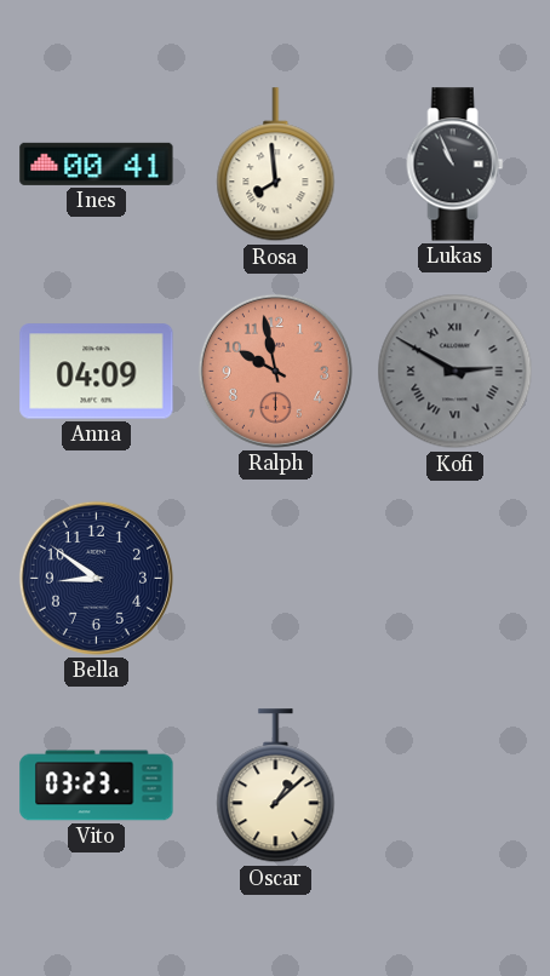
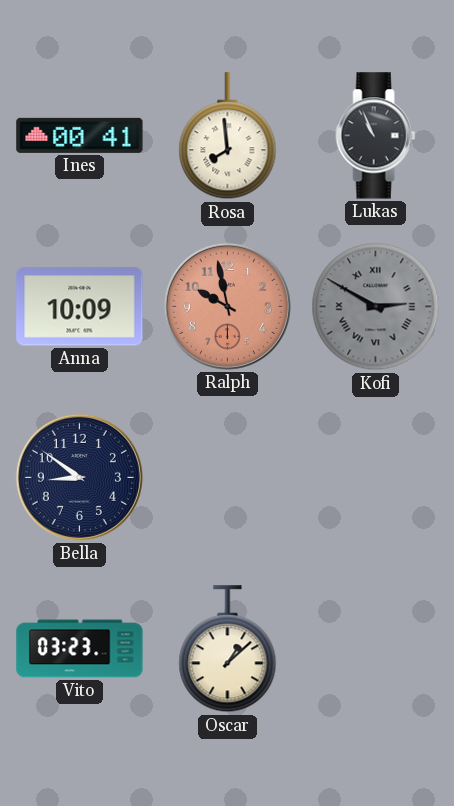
Anna: 04:09 -> 10:09
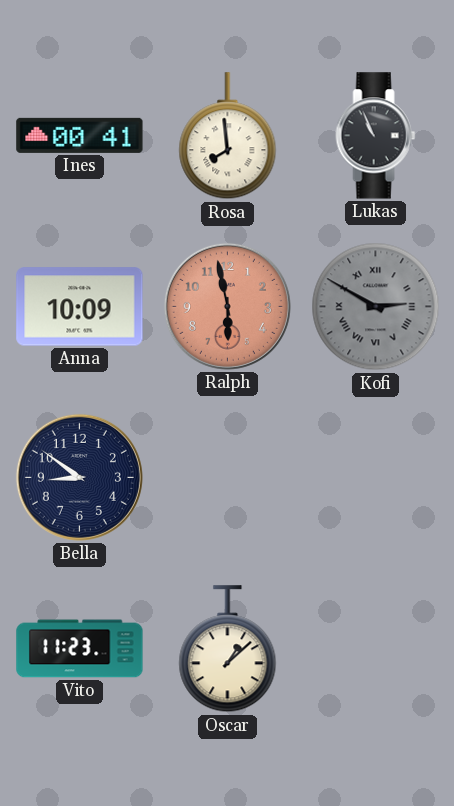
Ralph: 9:58 -> 5:58
Vito: 03:23 -> 11:23
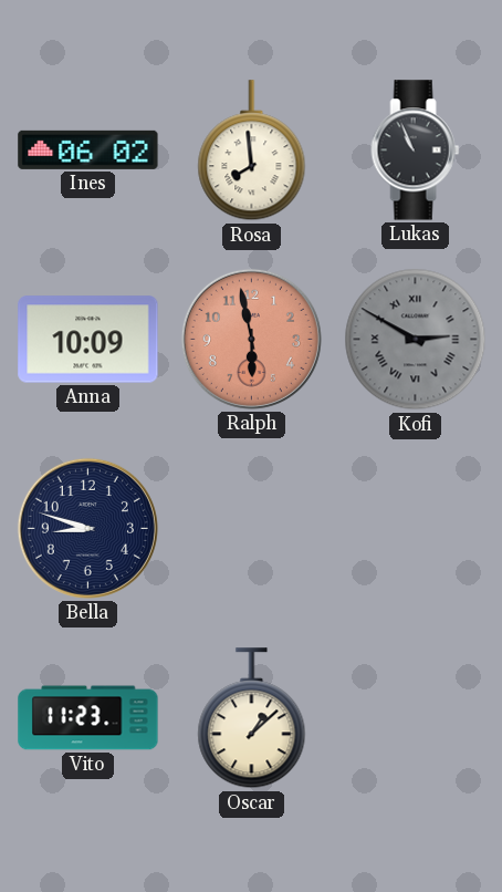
Ines: 00:41 -> 06:02
Bella: 8:51 -> 8:48
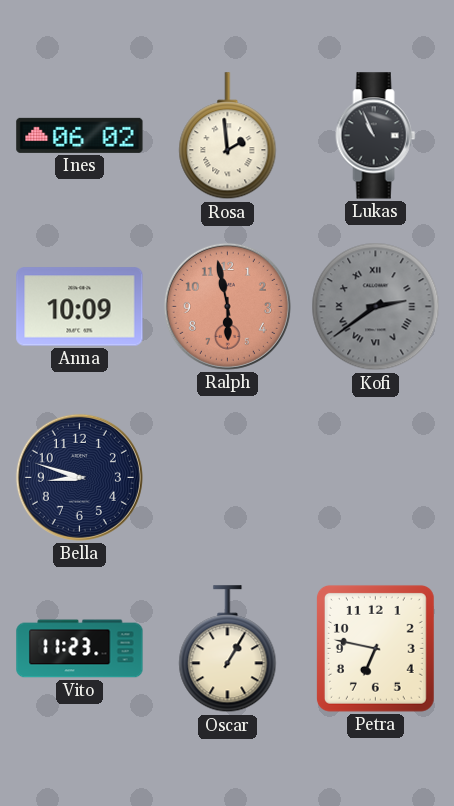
Rosa: 7:59 -> 1:59
Kofi: 2:50 -> 2:39
Oscar: 1:08 -> 1:05
Petra: none -> 6:47
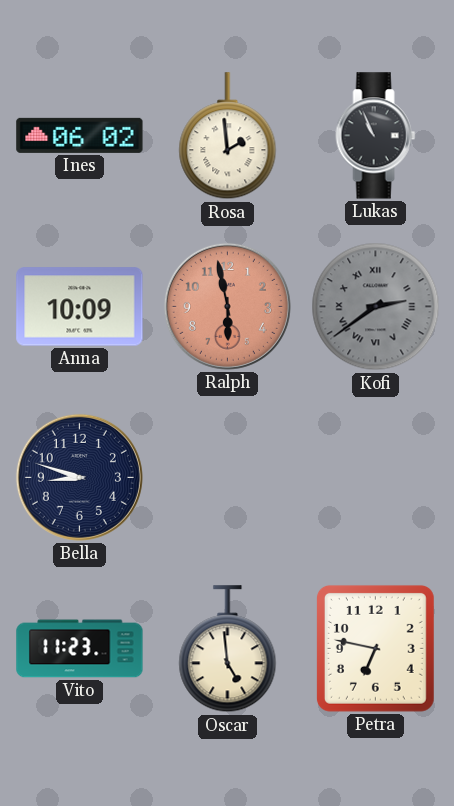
Oscar: 1:05 -> 4:59
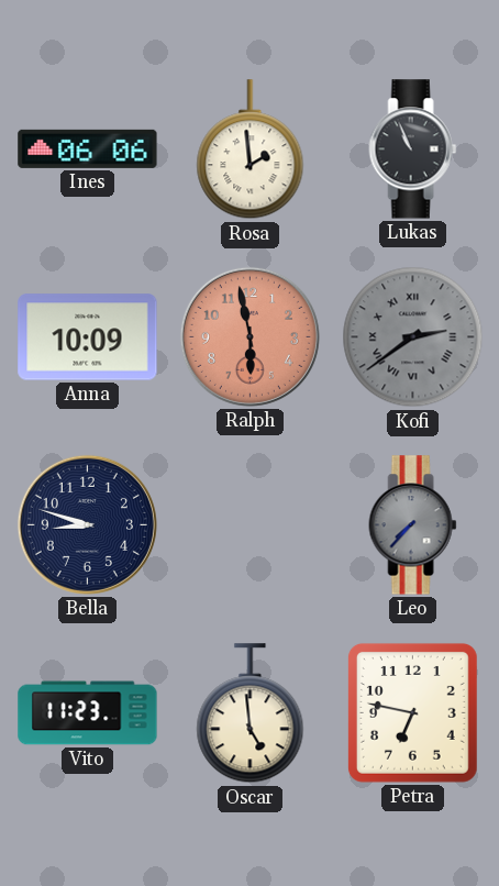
Ines: 06:02 -> 06:06
Leo: none -> 7:37
